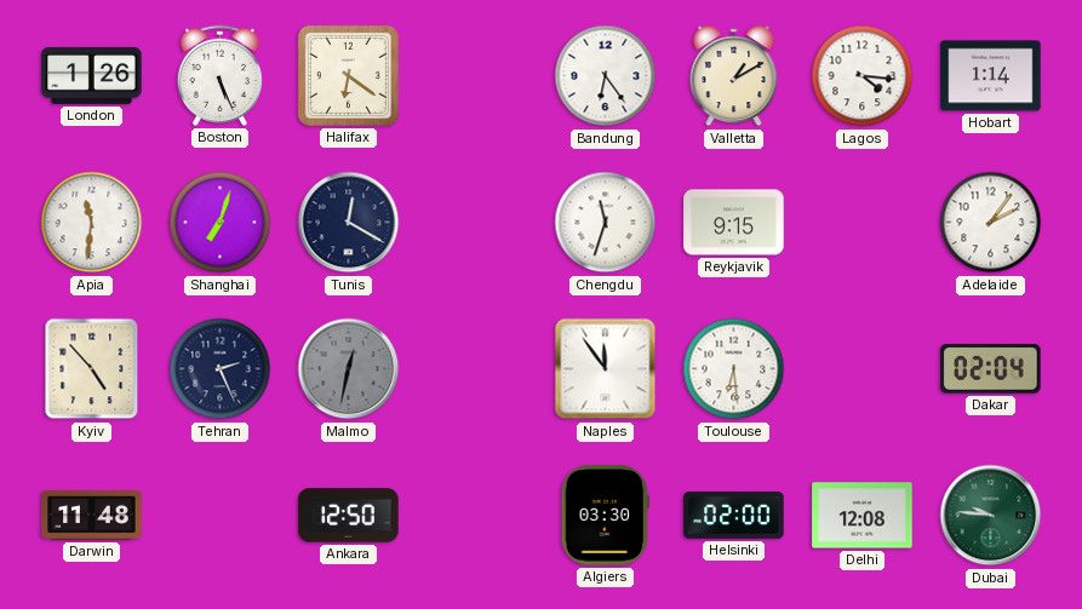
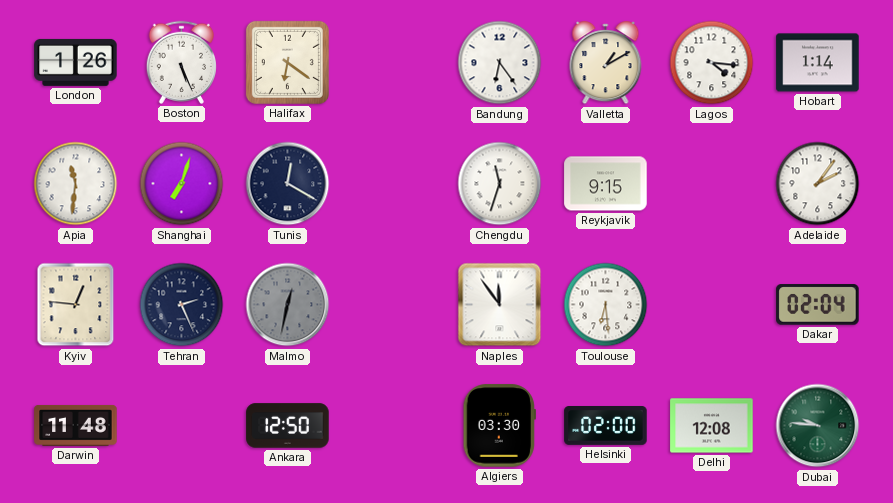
Kyiv: 4:53 -> 12:46
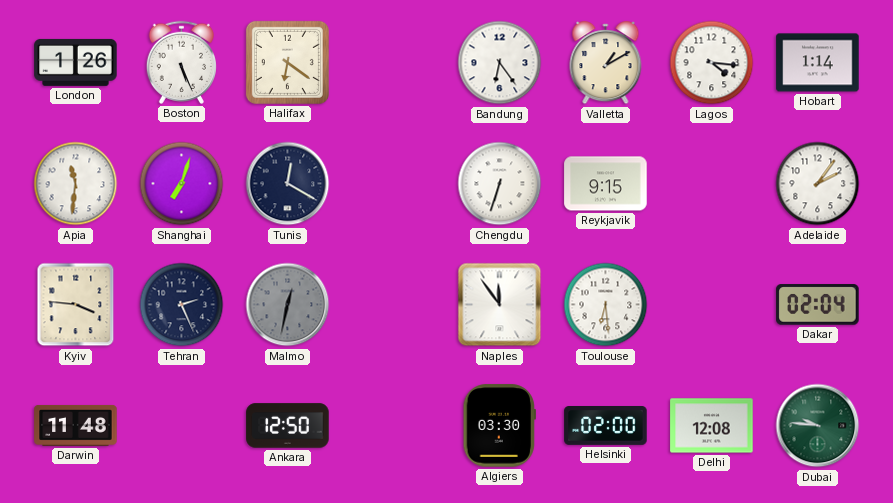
Chengdu: 11:33 -> 6:33
Kyiv: 12:46 -> 3:46
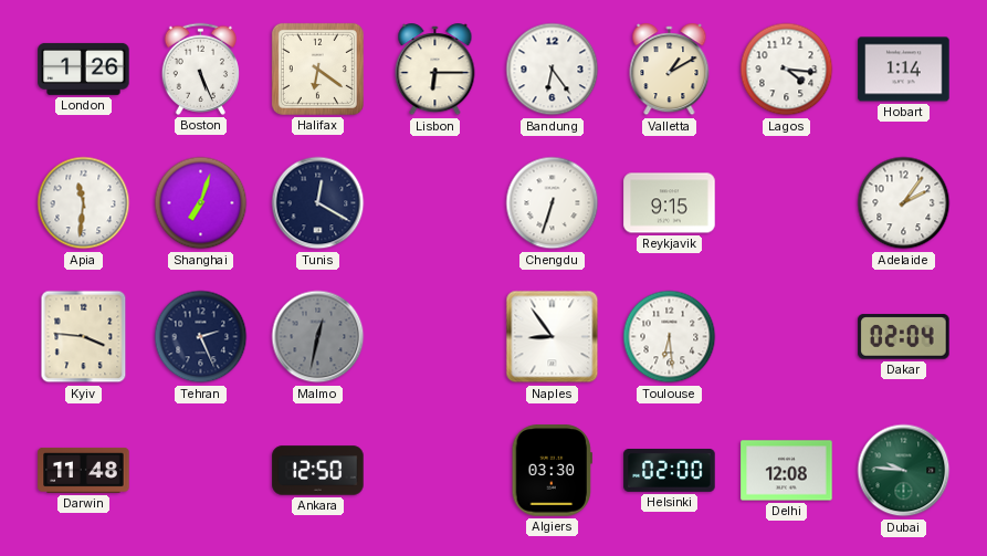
Lisbon: none -> 6:15
Naples: 11:54 -> 8:54
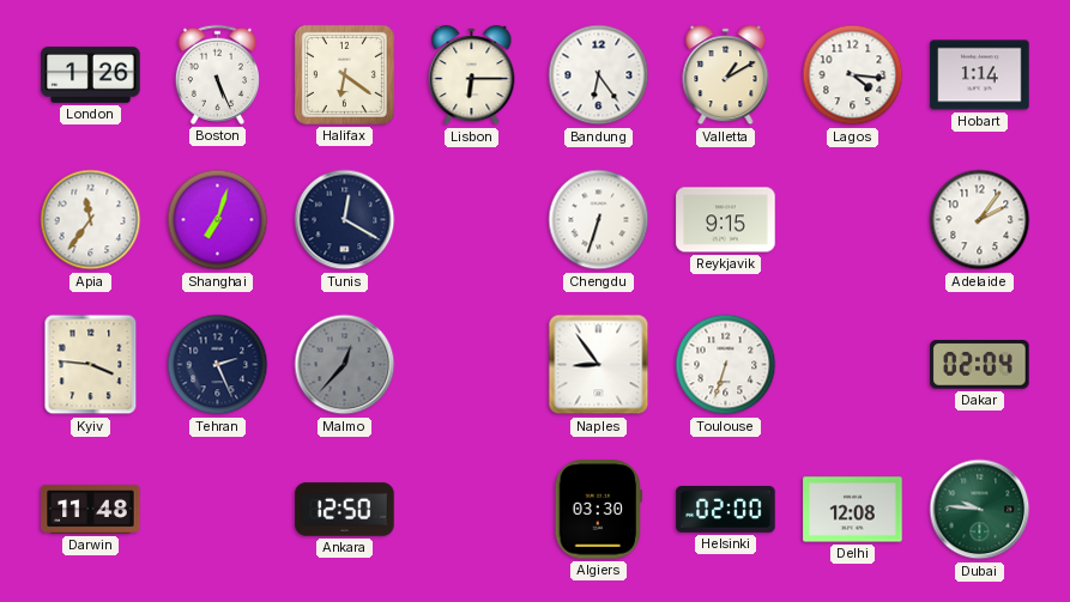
Apia: 11:31 -> 11:36
Malmo: 12:32 -> 12:37
Toulouse: 6:29 -> 6:33
